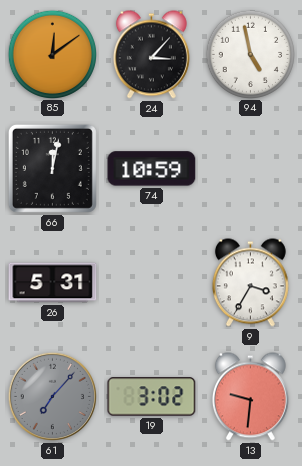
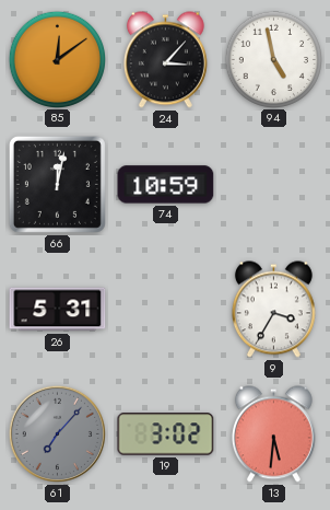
13: 9:31 -> 5:31
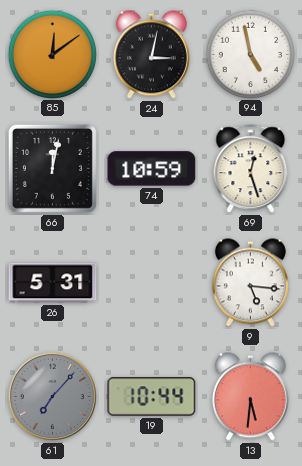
24: 3:07 -> 3:02
69: none -> 12:27
9: 3:35 -> 5:16
19: 3:02 -> 10:44
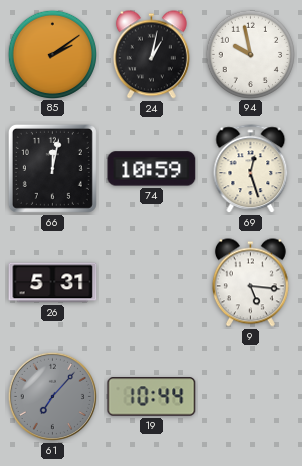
85: 12:09 -> 2:09
24: 3:02 -> 1:02
94: 4:58 -> 9:58
13: 5:31 -> none
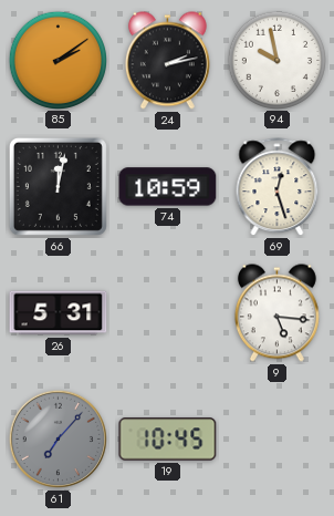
24: 1:02 -> 2:13
19: 10:44 -> 10:45
